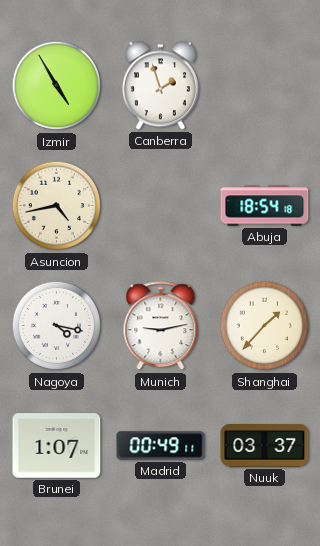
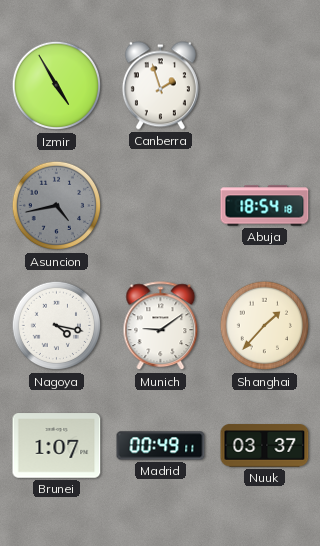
Asuncion dial: cream -> grey
Munich: 9:13 -> 9:09
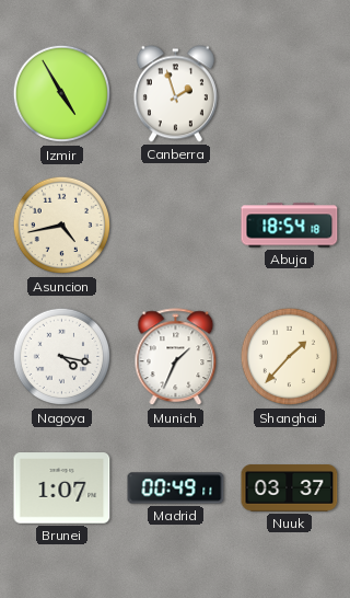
Asuncion dial: grey -> cream
Munich: 9:09 -> 1:34
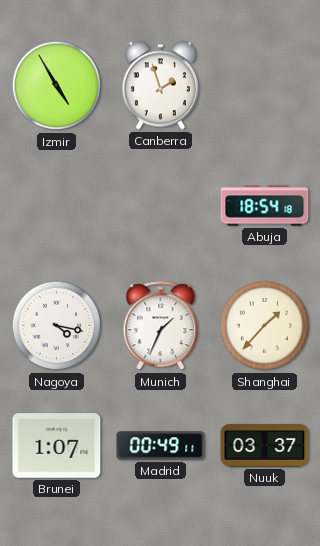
Asuncion: 4:43 -> none
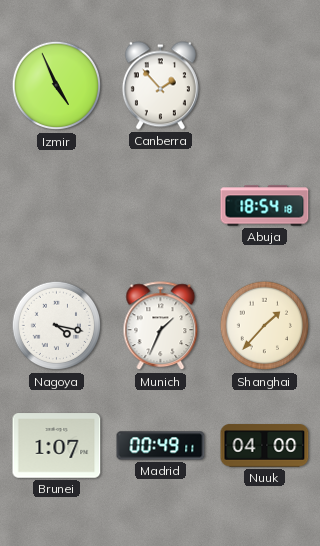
Izmir: 4:55 -> 4:56
Canberra: 1:57 -> 1:53
Nuuk: 03:37 -> 04:00
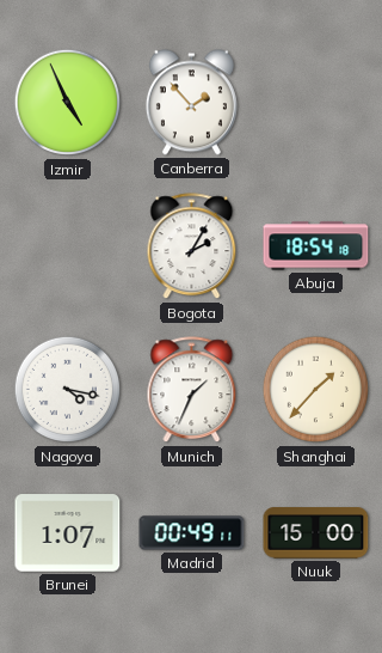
Bogota: none -> 2:05
Nuuk: 04:00 -> 15:00
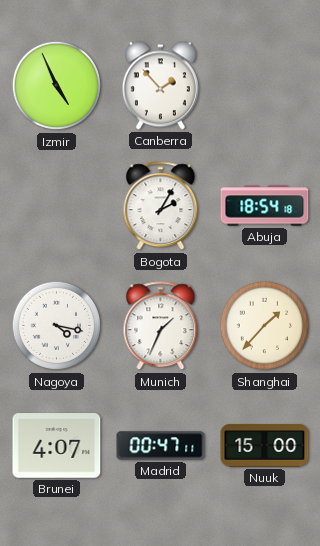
Brunei: 1:07 -> 4:07
Madrid: 00:49 -> 00:47
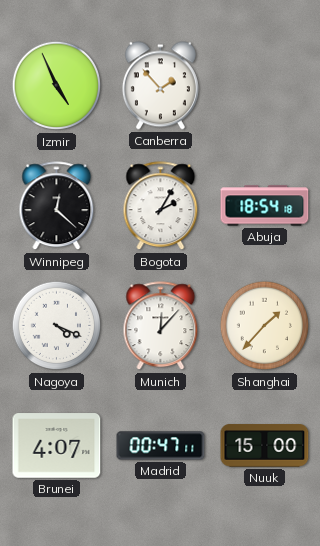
Winnipeg: none -> 12:22
Nagoya: 4:17 -> 4:19
Munich: 1:34 -> 12:07
